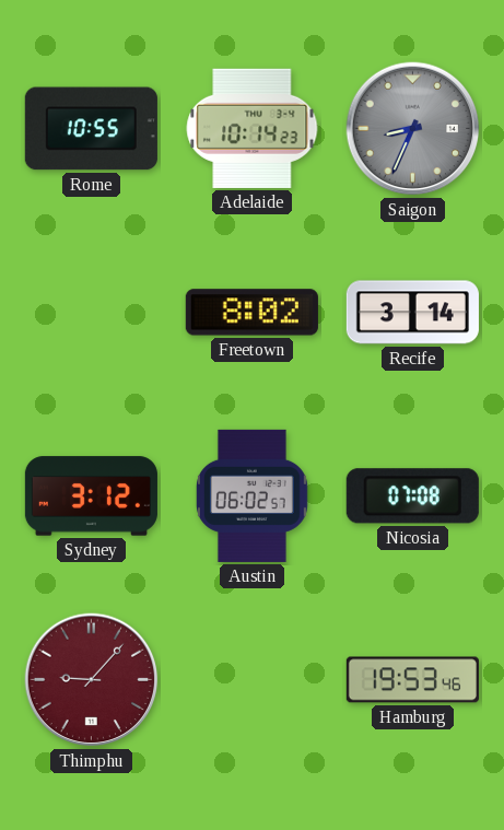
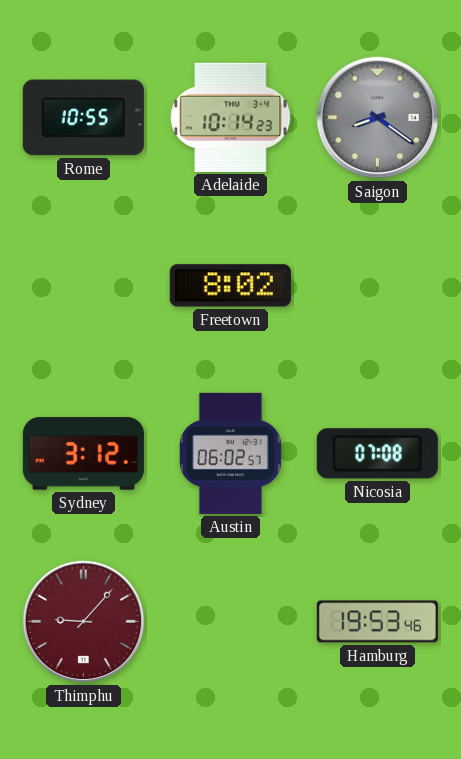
Saigon: 8:34 -> 8:21
Recife: 3:14 -> none
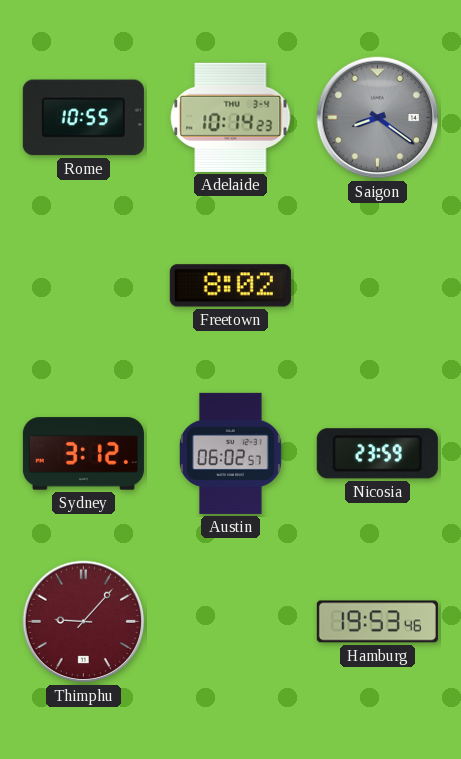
Nicosia: 07:08 -> 23:59
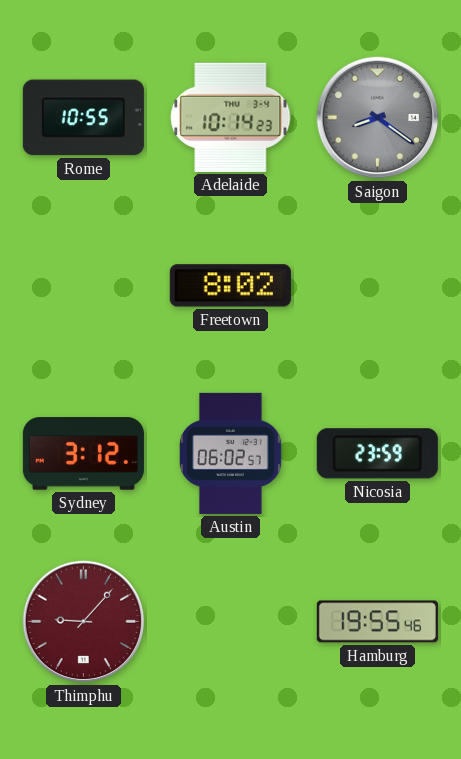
Hamburg: 19:53 -> 19:55
